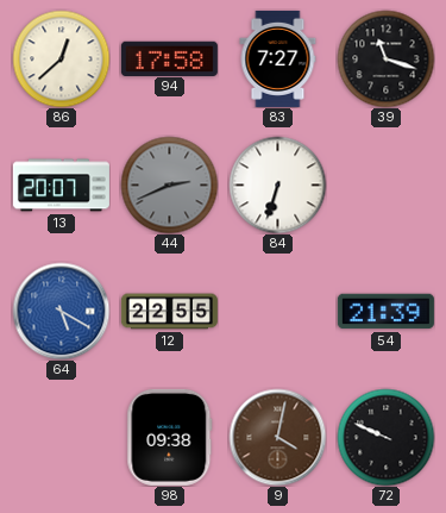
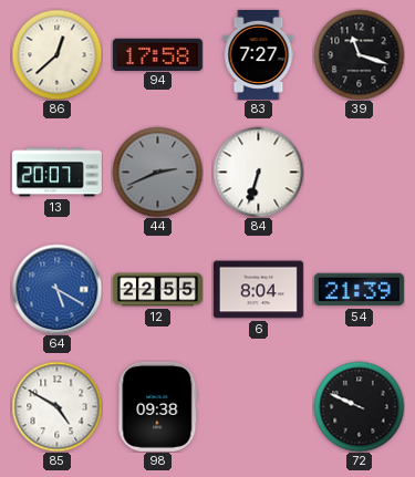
6: none -> 8:04
85: none -> 4:50
9: 4:02 -> none
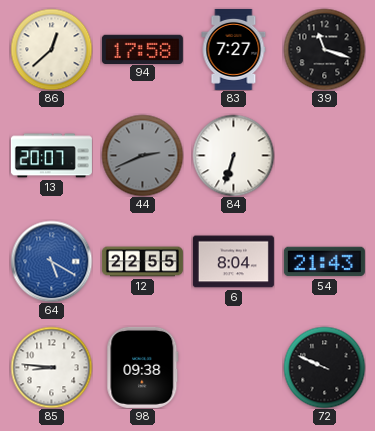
54: 21:39 -> 21:43
85: 4:50 -> 8:46
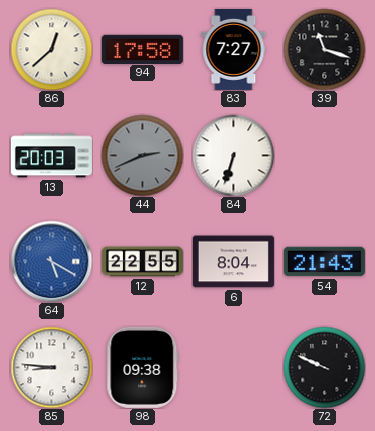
13: 20:07 -> 20:03
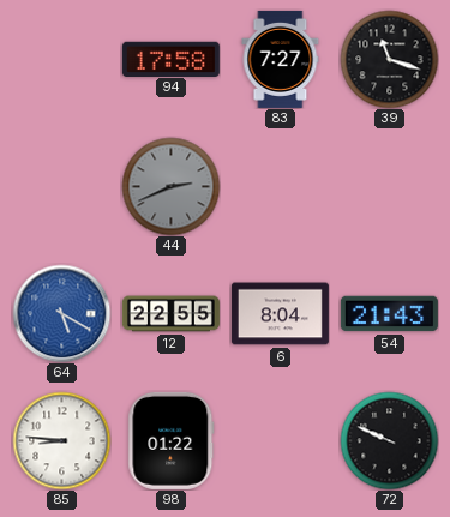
86: 12:38 -> none
13: 20:03 -> none
84: 6:33 -> none
98: 09:38 -> 01:22
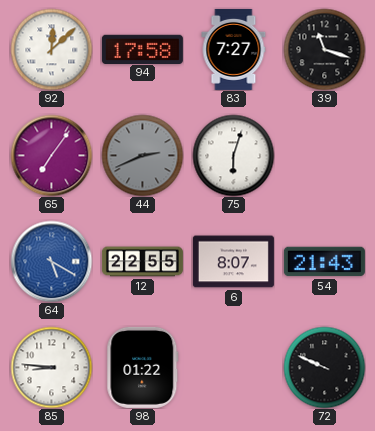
92: none -> 12:08
65: none -> 7:06
75: none -> 6:03
6: 8:04 -> 8:07
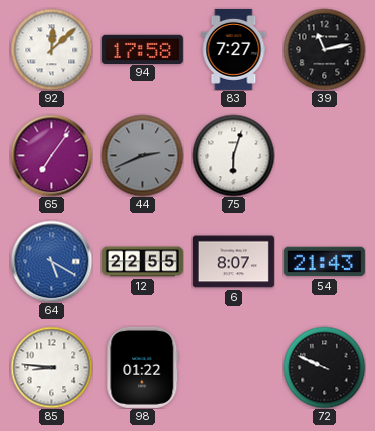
39: 11:18 -> 11:13
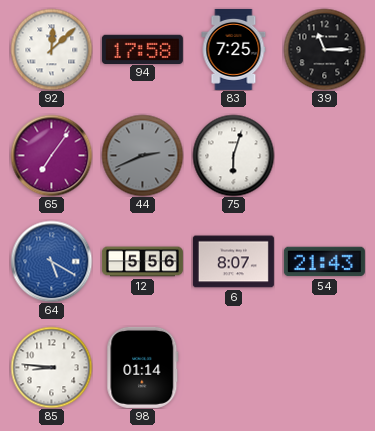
83: 7:27 -> 7:25
39: 11:13 -> 11:15
12: 22:55 -> 5:56
98: 01:22 -> 01:14
72: 9:49 -> none
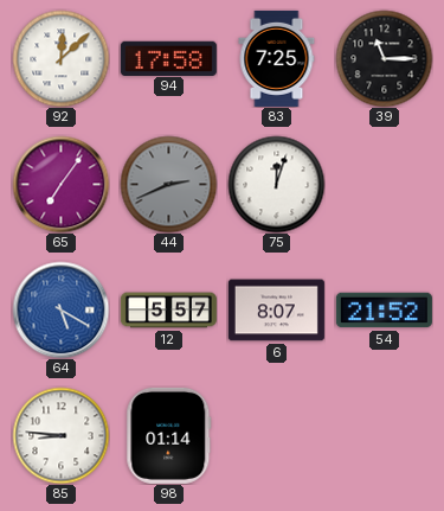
75: 6:03 -> 12:03
12: 5:56 -> 5:57
54: 21:43 -> 21:52
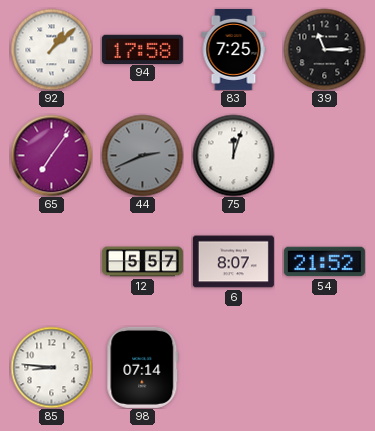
92: 12:08 -> 1:08
64: 5:20 -> none
98: 01:14 -> 07:14
